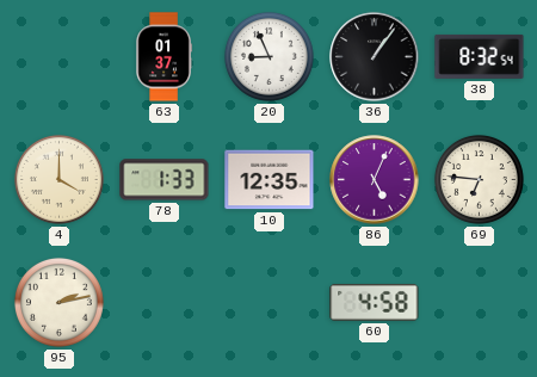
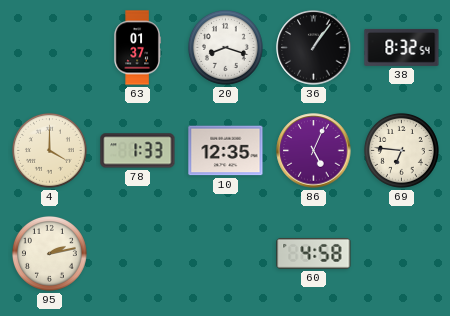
20: 8:56 -> 8:18
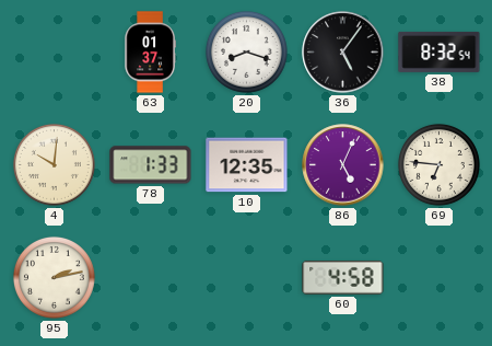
36: 1:06 -> 5:06
4: 4:00 -> 10:01
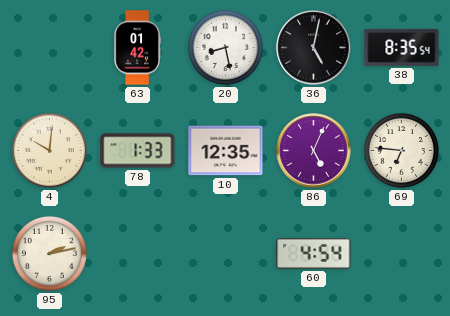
63: 01:37 -> 01:42
20: 8:18 -> 8:28
36: 5:06 -> 5:02
38: 8:32 -> 8:35
60: 4:58 -> 4:54
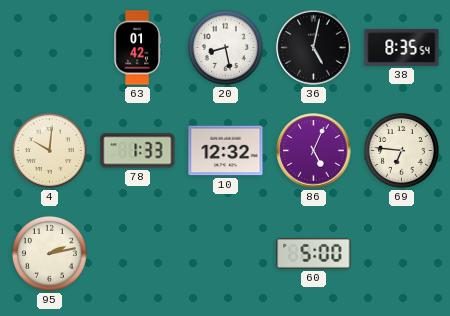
10: 12:35 -> 12:32
60: 4:54 -> 5:00
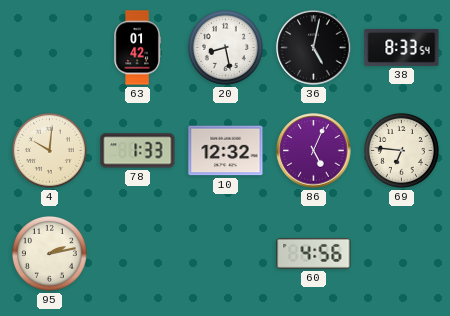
38: 8:35 -> 8:33
60: 5:00 -> 4:56
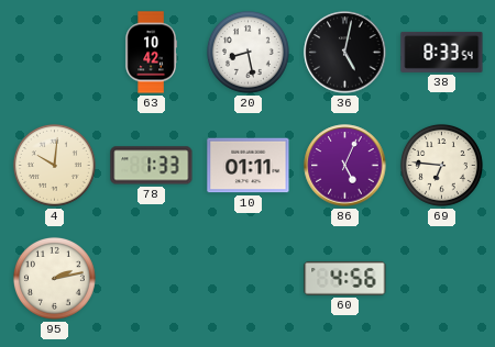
63: 01:42 -> 10:42
10: 12:32 -> 01:11
